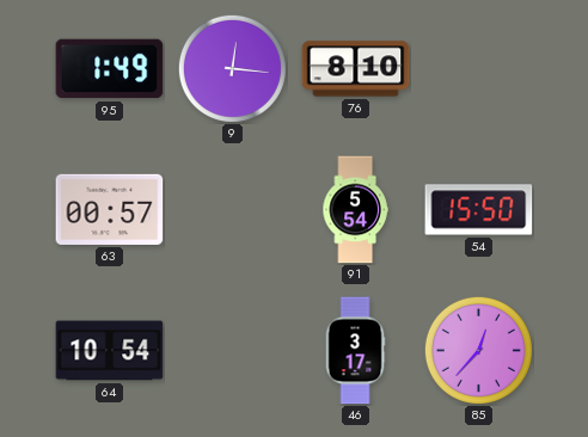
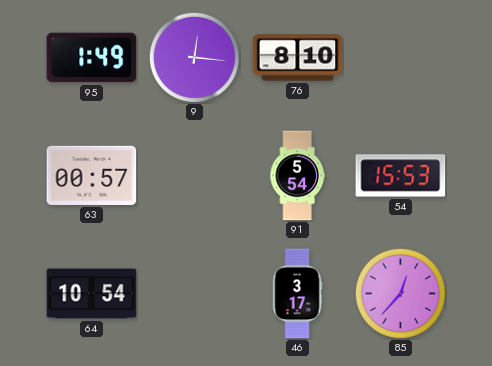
54: 15:50 -> 15:53
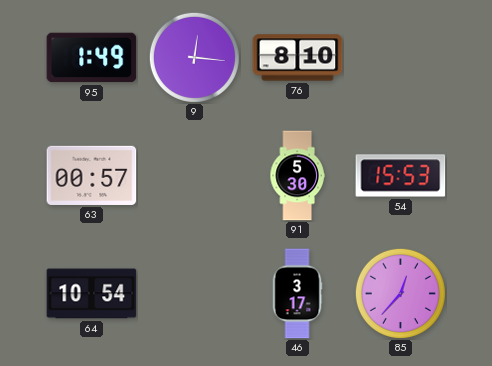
91: 5:54 -> 5:30
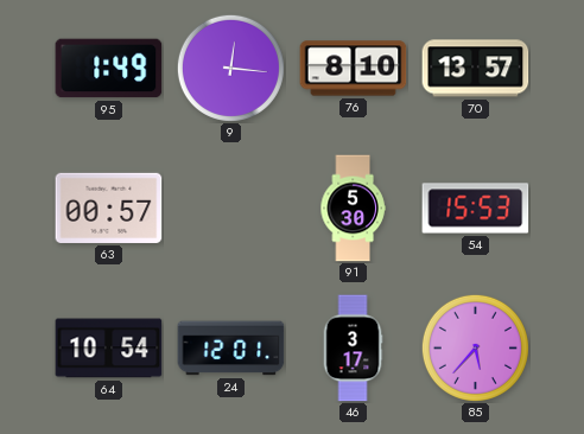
70: none -> 13:57
24: none -> 12:01
85: 12:37 -> 5:37
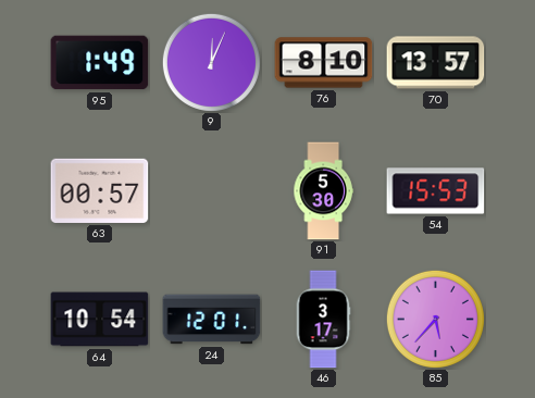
9: 12:16 -> 12:04
